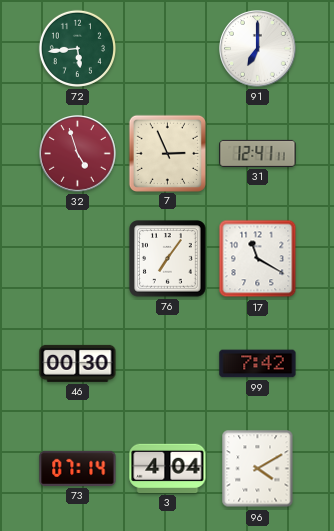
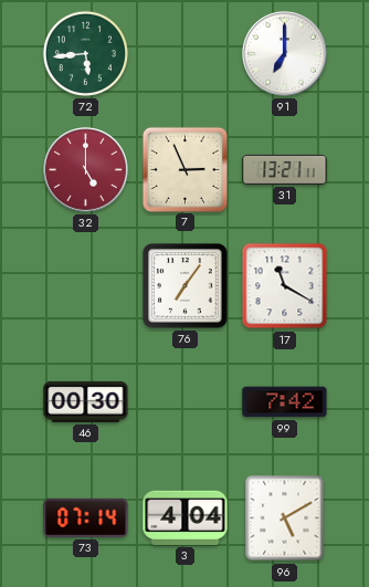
32: 4:57 -> 5:00
31: 12:41 -> 13:21
96: 4:10 -> 5:10
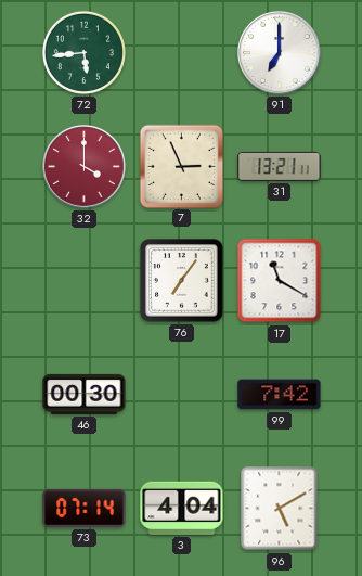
32: 5:00 -> 4:00
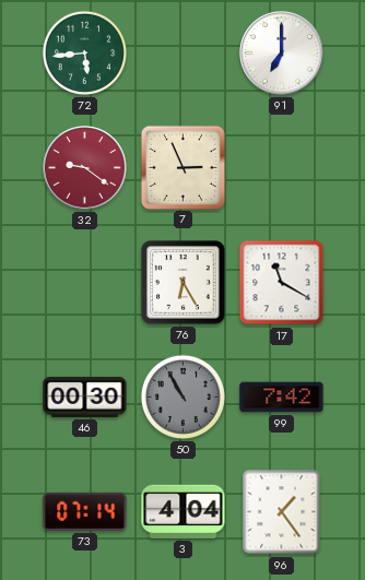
32: 4:00 -> 9:21
31: 13:21 -> none
76: 7:06 -> 6:25
50: none -> 10:55
96: 5:10 -> 1:24
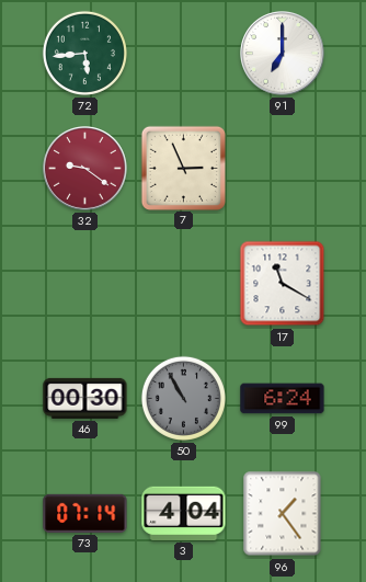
76: 6:25 -> none
99: 7:42 -> 6:24
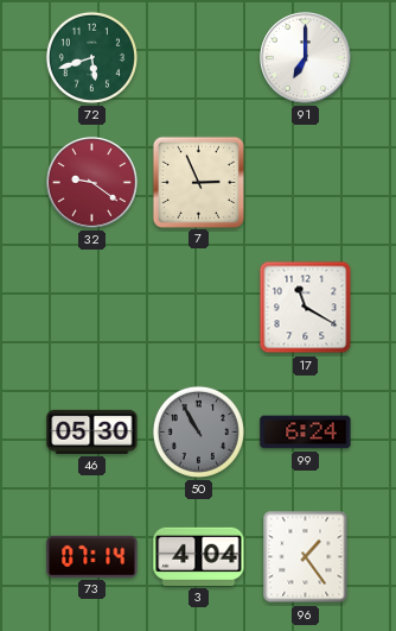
72: 5:44 -> 5:42
46: 00:30 -> 05:30
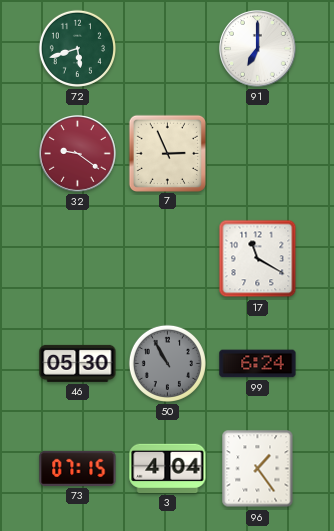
73: 07:14 -> 07:15
